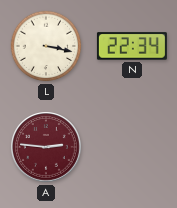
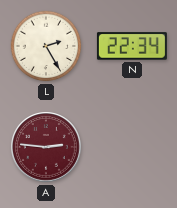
L: 3:17 -> 2:25
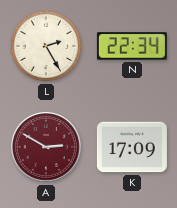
A: 2:46 -> 2:50
K: none -> 17:09
